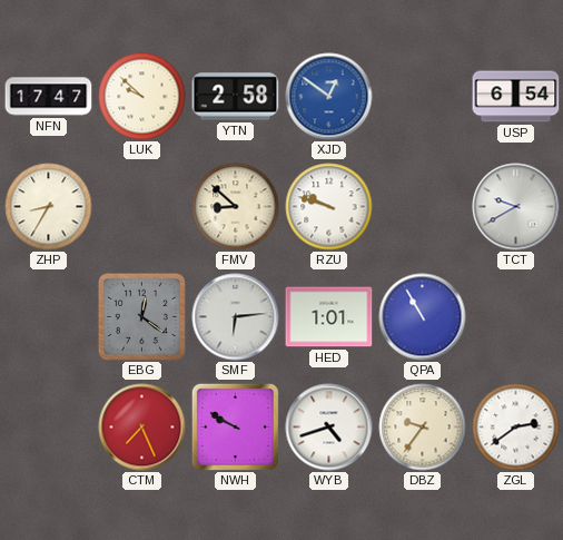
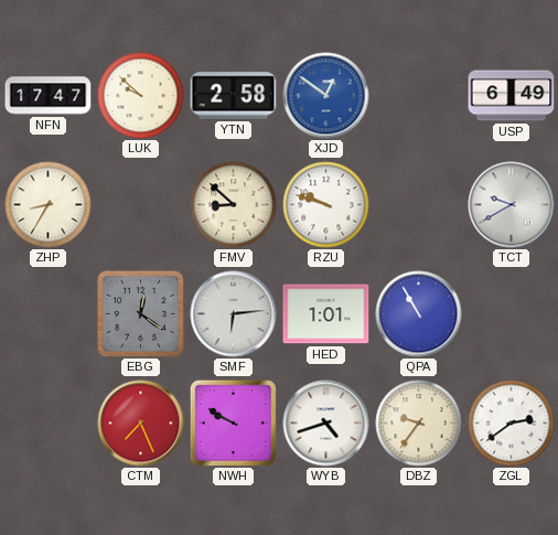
USP: 6:54 -> 6:49
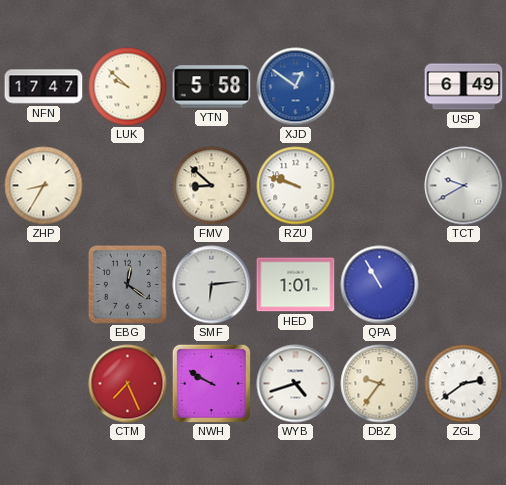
YTN: 2:58 -> 5:58
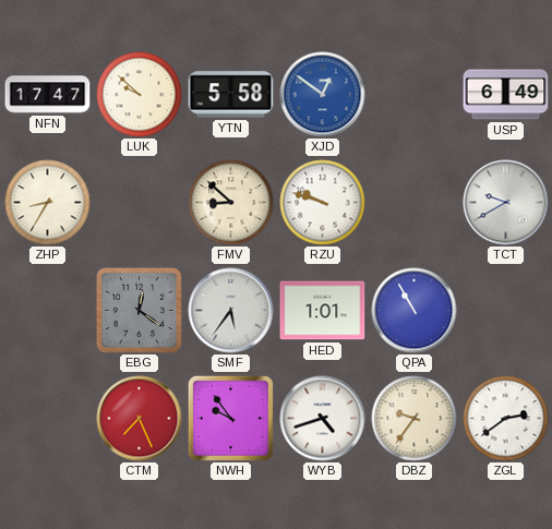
SMF: 6:14 -> 5:36
NWH: 9:50 -> 9:54
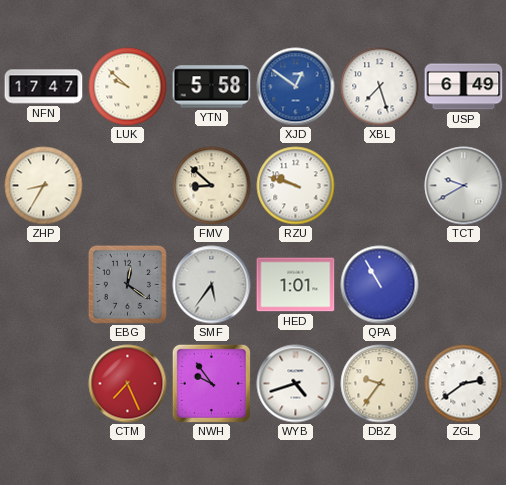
XBL: none -> 7:27
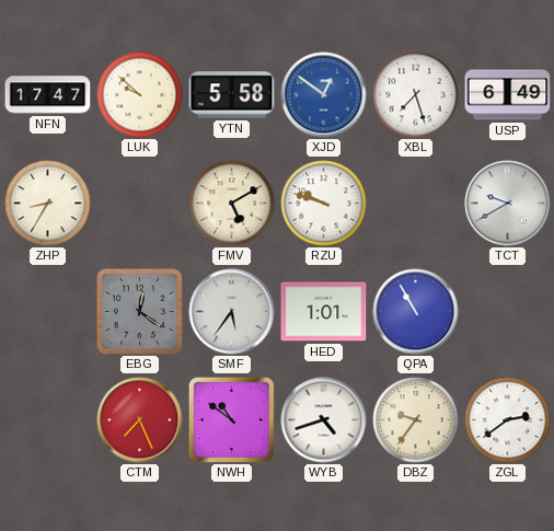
FMV: 8:52 -> 5:10
NWH: 9:54 -> 10:51
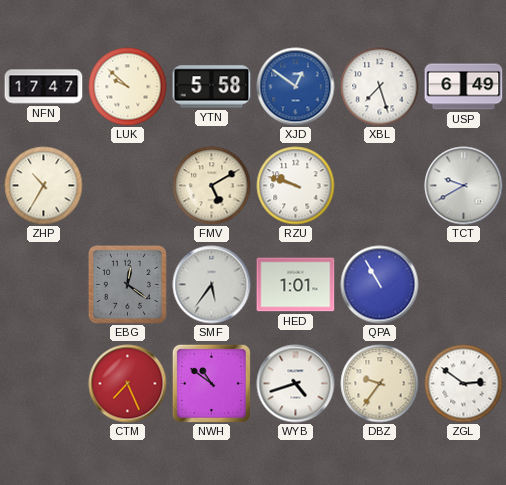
ZHP: 8:35 -> 10:35
ZGL: 2:39 -> 2:51
